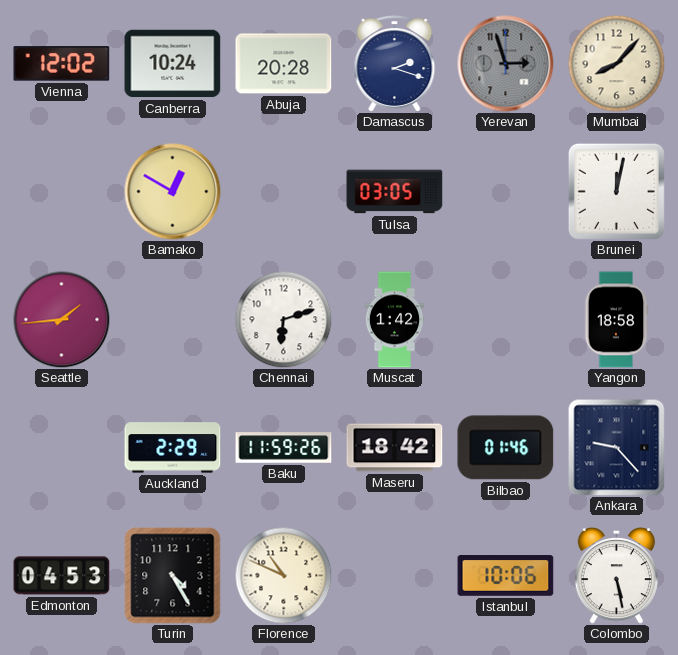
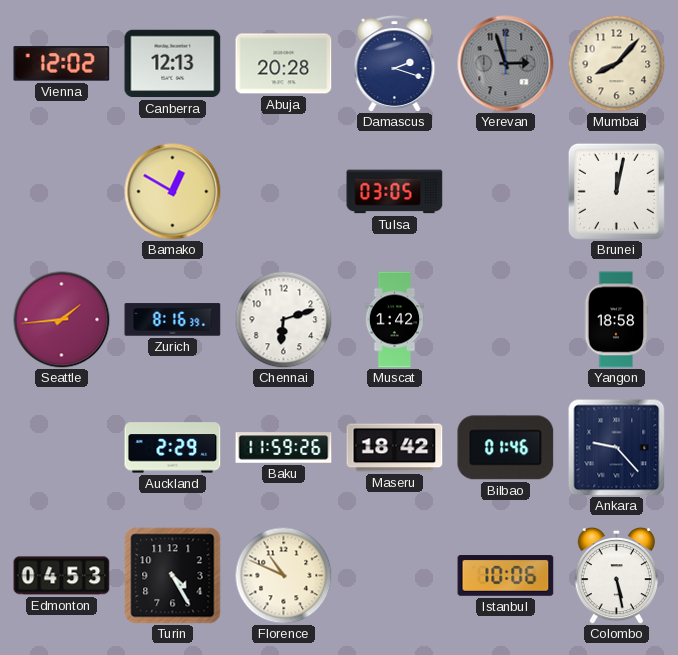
Canberra: 10:24 -> 12:13
Zurich: none -> 8:16
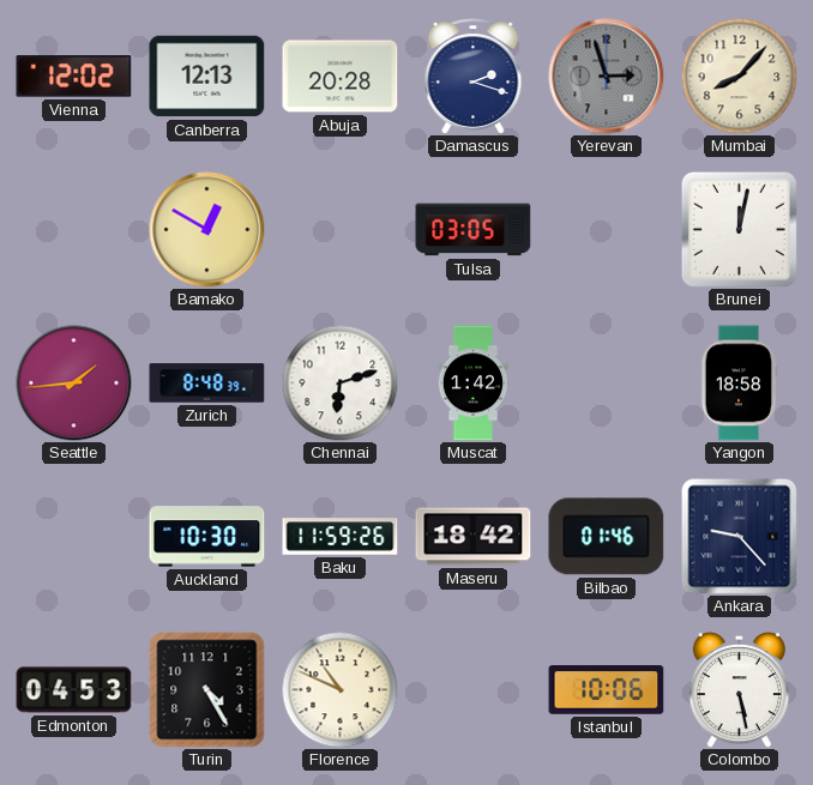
Zurich: 8:16 -> 8:48
Auckland: 2:29 -> 10:30
